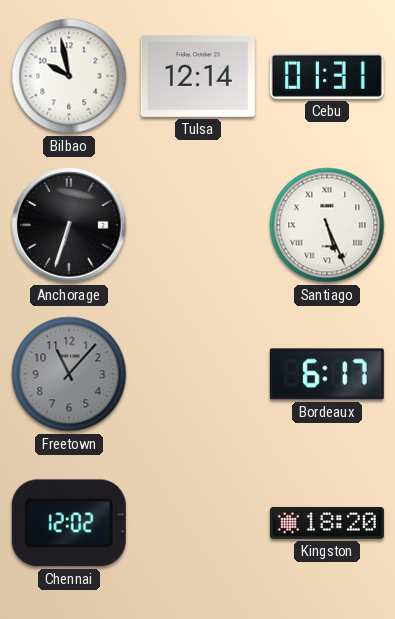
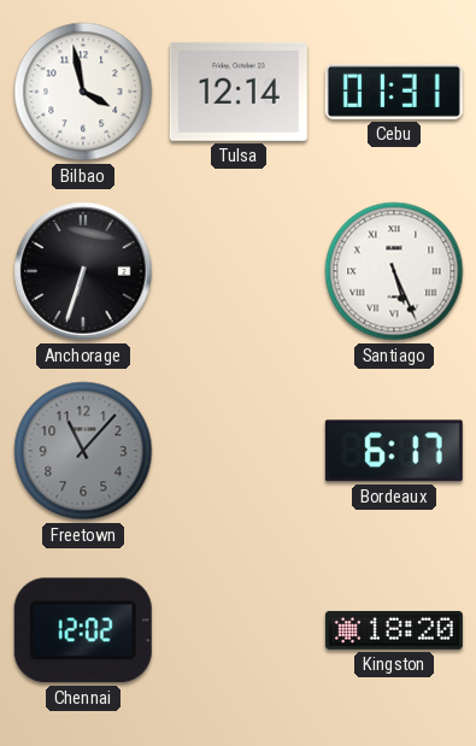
Bilbao: 9:58 -> 3:58
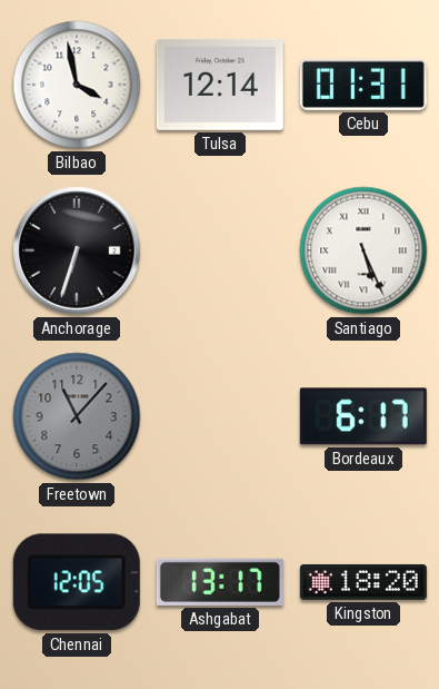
Chennai: 12:02 -> 12:05
Ashgabat: none -> 13:17
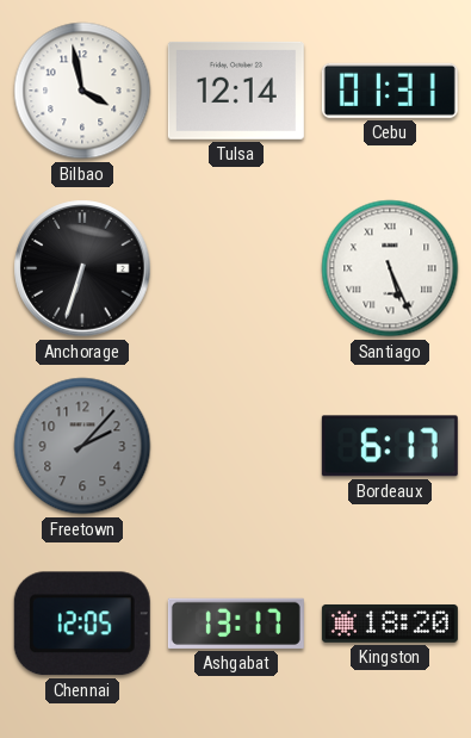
Freetown: 11:07 -> 2:07
